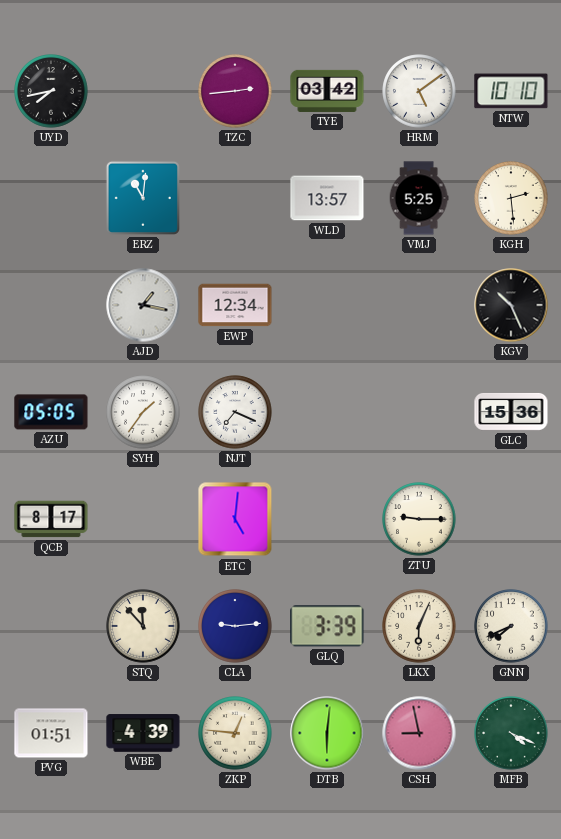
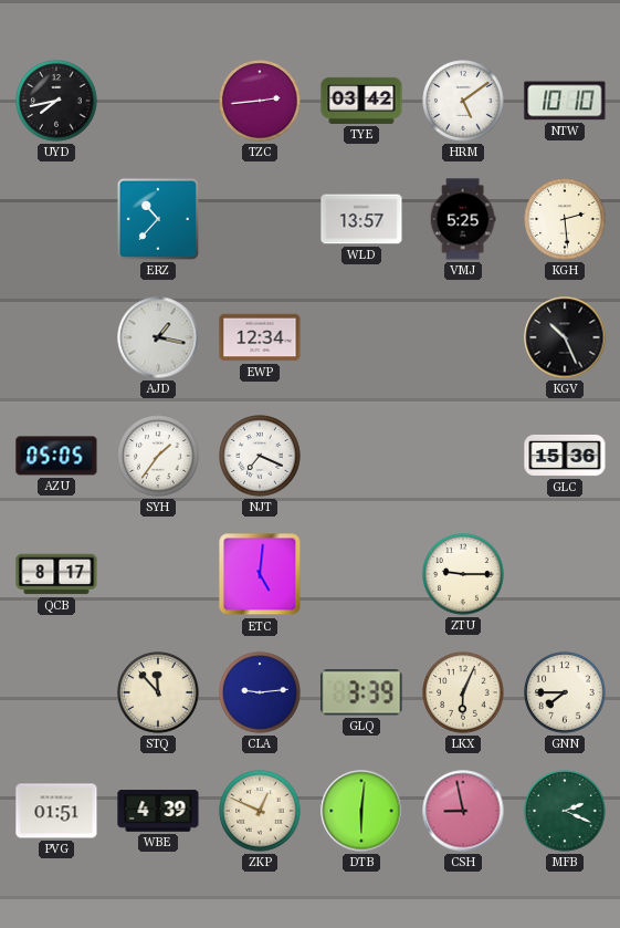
ERZ: 11:01 -> 10:37
GNN: 7:41 -> 7:45
ZKP: 12:46 -> 12:49
MFB: 4:19 -> 2:19
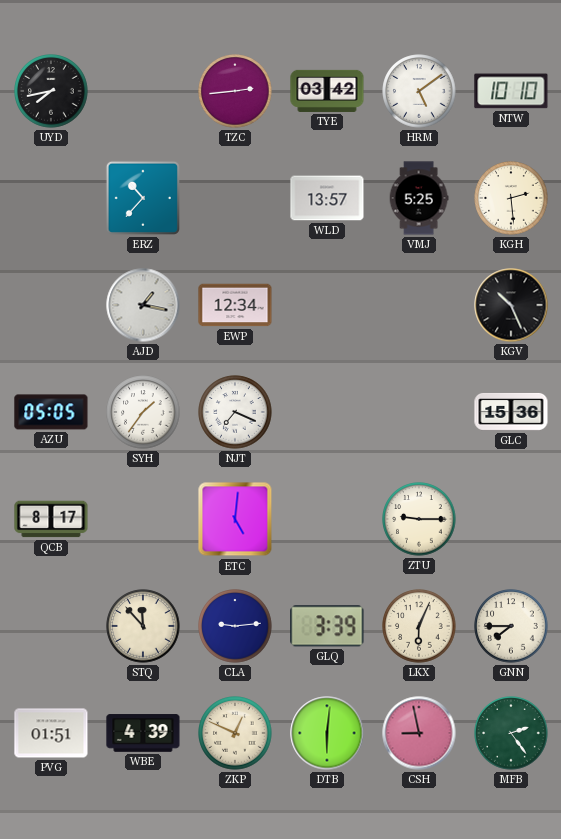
MFB: 2:19 -> 2:24
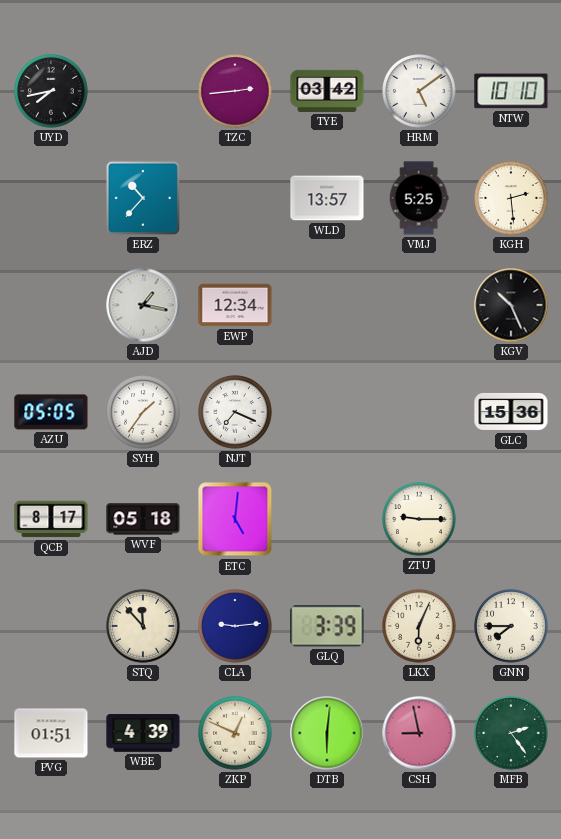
WVF: none -> 05:18
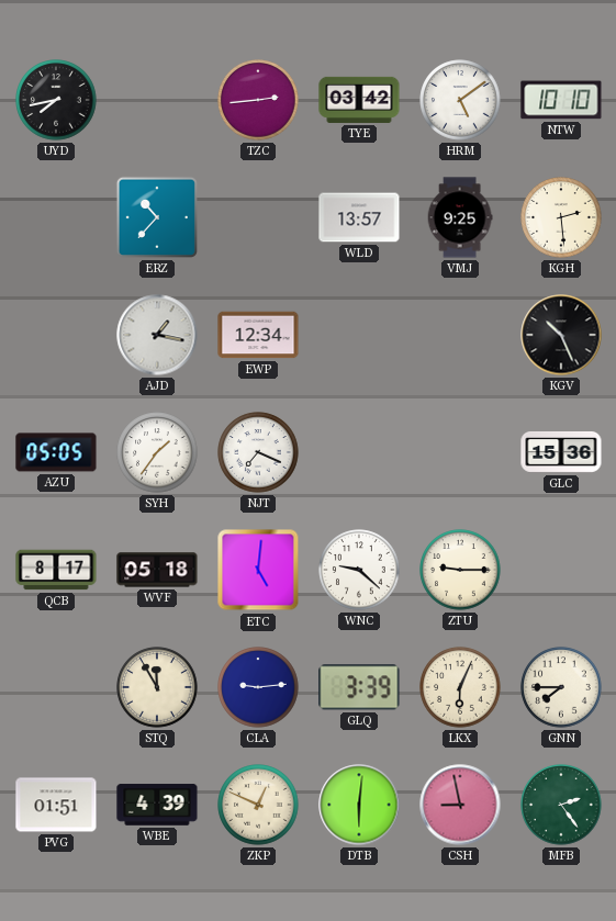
VMJ: 5:25 -> 9:25
WNC: none -> 9:22
STQ: 11:53 -> 11:55
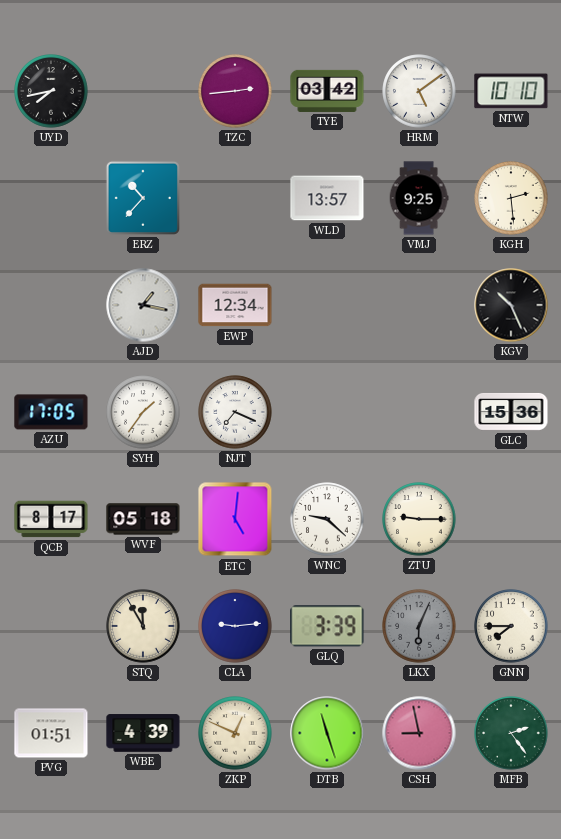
AZU: 05:05 -> 17:05
LKX dial: cream -> grey
DTB: 6:01 -> 11:27
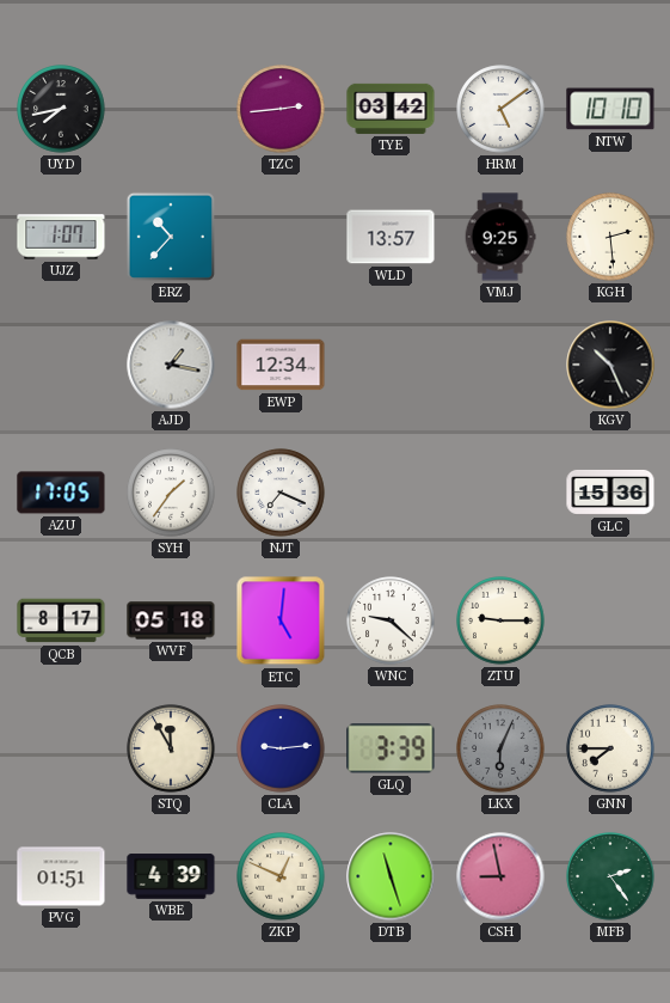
UJZ: none -> 1:07
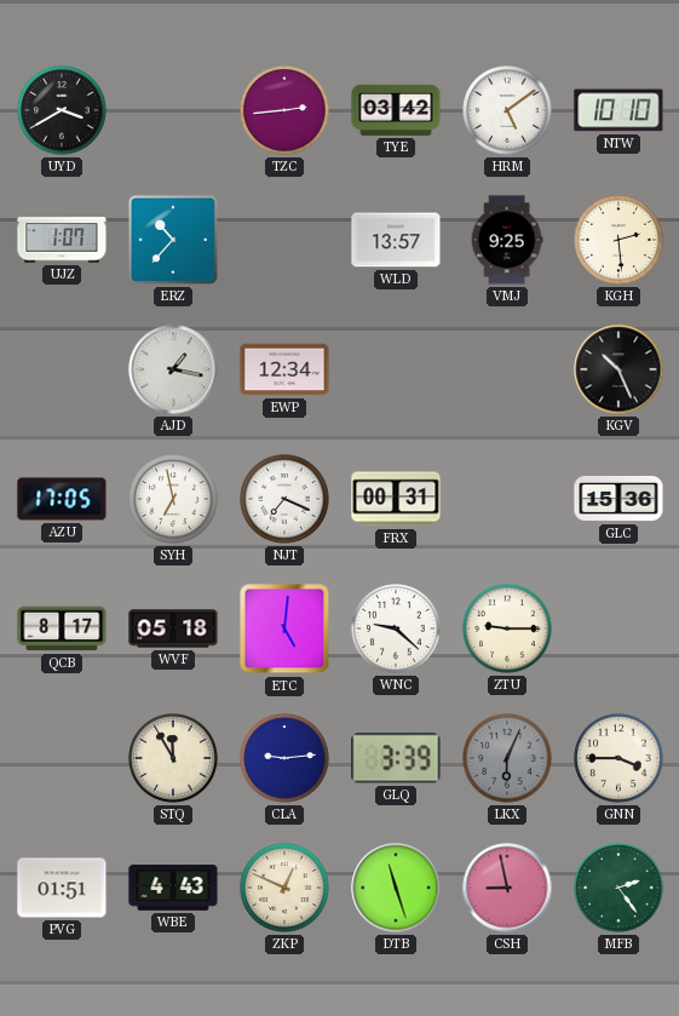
UYD: 7:43 -> 3:40
SYH: 1:36 -> 6:58
FRX: none -> 00:31
GNN: 7:45 -> 3:45
WBE: 4:39 -> 4:43
